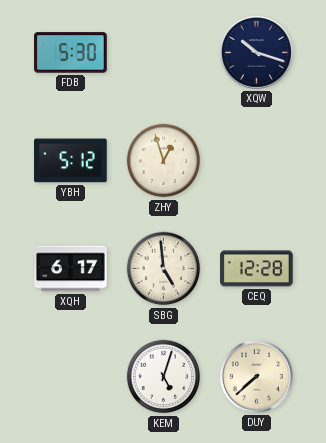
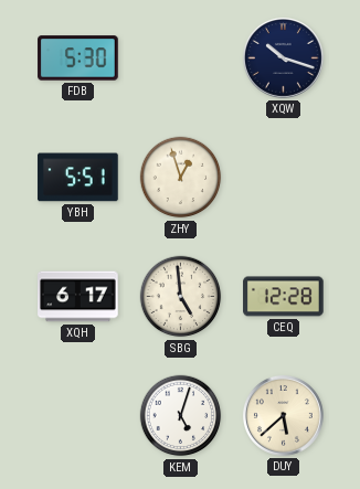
YBH: 5:12 -> 5:51
DUY: 7:38 -> 5:38
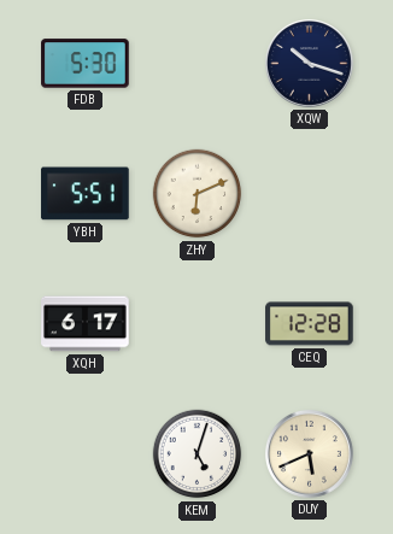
ZHY: 12:57 -> 6:11
SBG: 4:59 -> none
DUY: 5:38 -> 5:41
